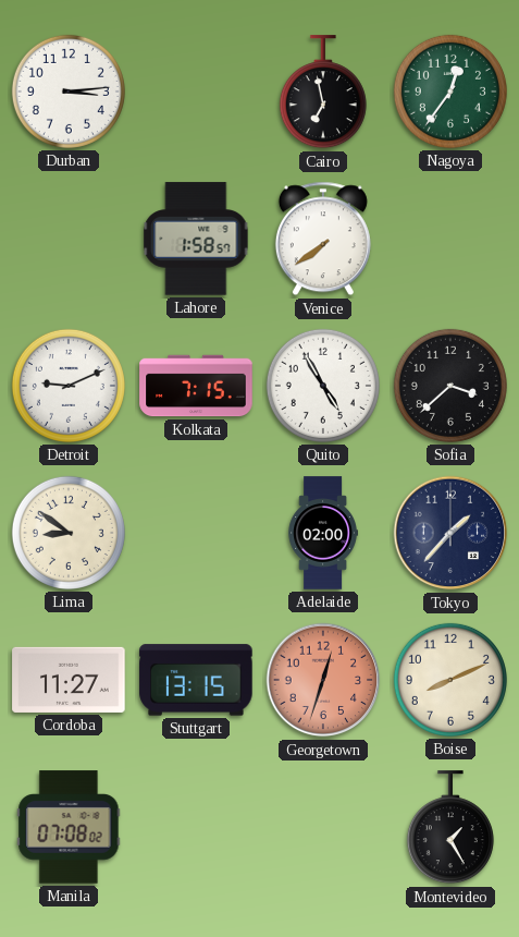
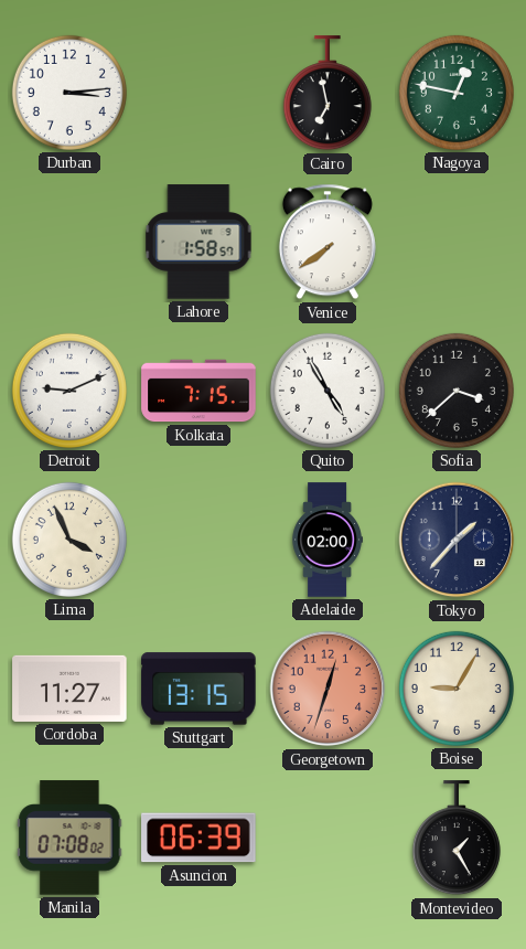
Nagoya: 12:36 -> 12:47
Lima: 8:51 -> 3:56
Boise: 8:11 -> 9:05
Asuncion: none -> 06:39
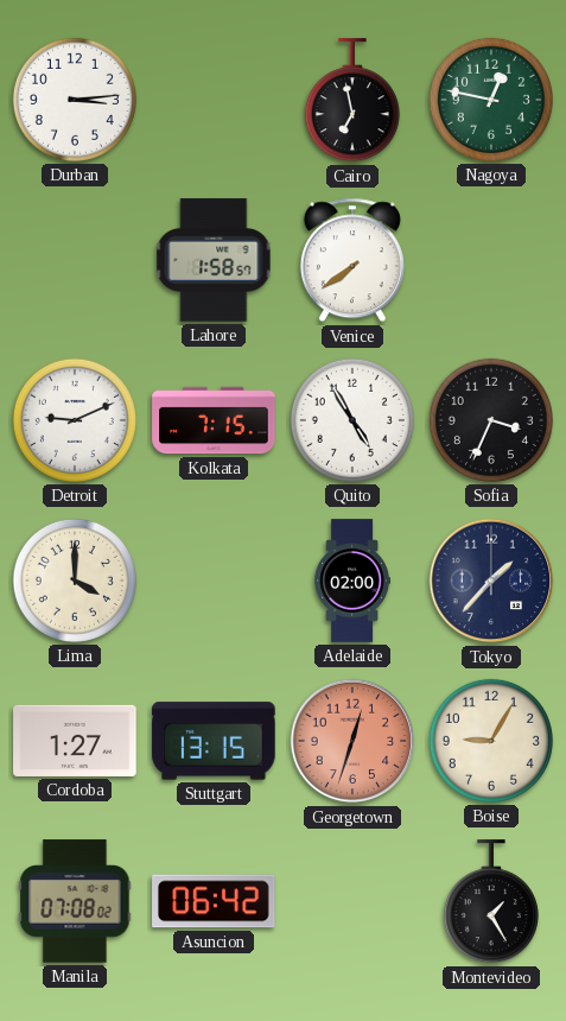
Sofia: 3:38 -> 3:34
Lima: 3:56 -> 4:00
Cordoba: 11:27 -> 1:27
Asuncion: 06:39 -> 06:42
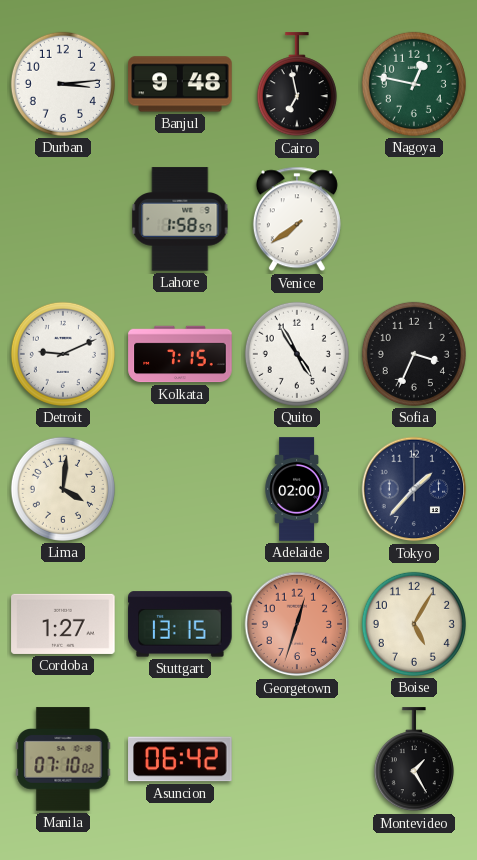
Banjul: none -> 9:48
Lima: 4:00 -> 4:01
Boise: 9:05 -> 5:05
Manila: 07:08 -> 07:10
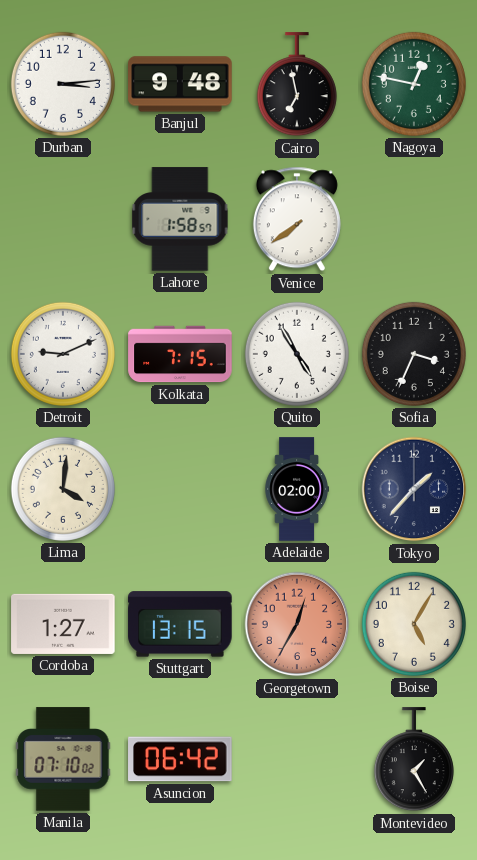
Georgetown: 12:33 -> 12:35
